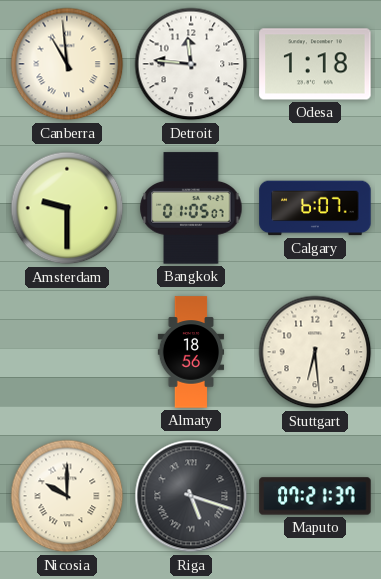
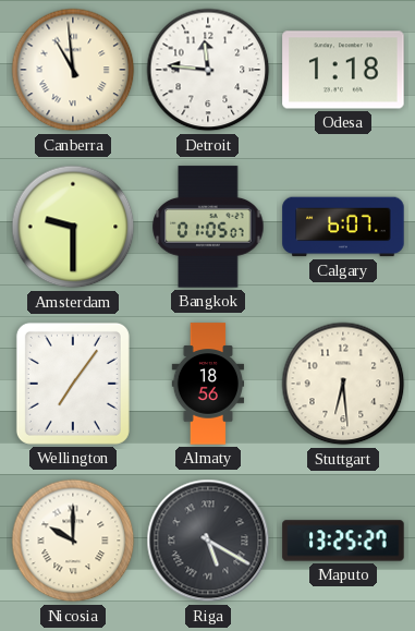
Wellington: none -> 7:06
Riga: 5:18 -> 5:20
Maputo: 07:21 -> 13:25
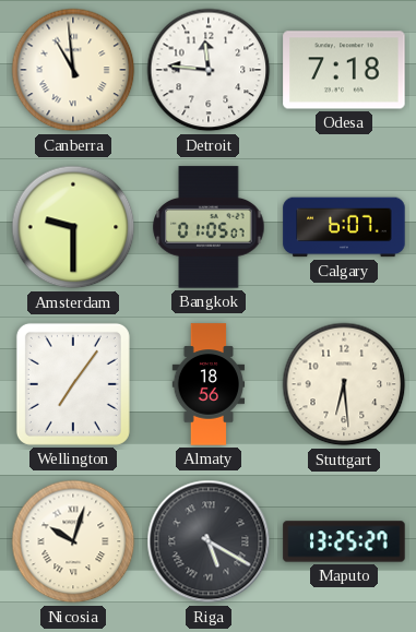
Odesa: 1:18 -> 7:18
Nicosia: 10:00 -> 10:03
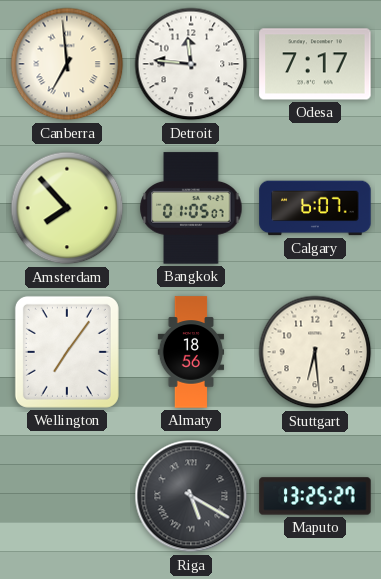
Canberra: 10:59 -> 6:59
Odesa: 7:18 -> 7:17
Amsterdam: 9:30 -> 7:53
Nicosia: 10:03 -> none
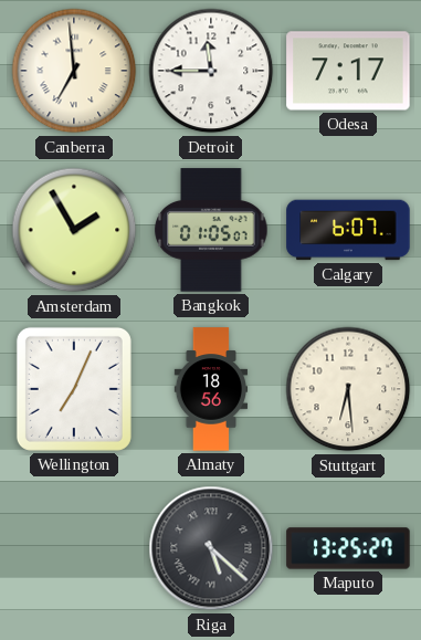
Detroit: 11:46 -> 11:45
Amsterdam: 7:53 -> 1:55
Wellington: 7:06 -> 7:04
Riga: 5:20 -> 5:22
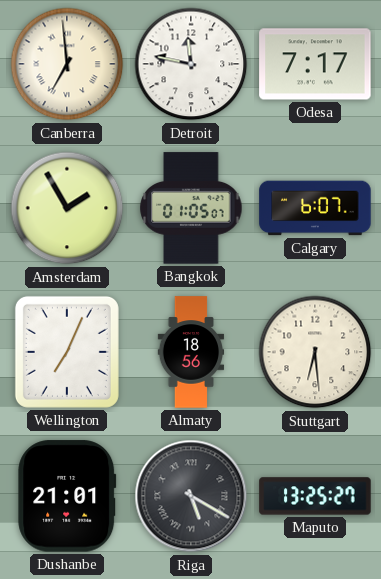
Detroit: 11:45 -> 11:47
Dushanbe: none -> 21:01
Riga: 5:22 -> 5:20
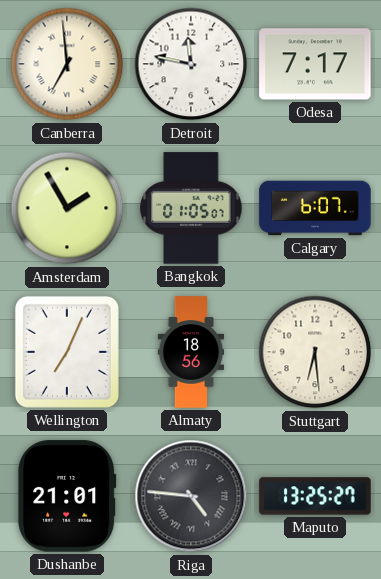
Riga: 5:20 -> 4:46
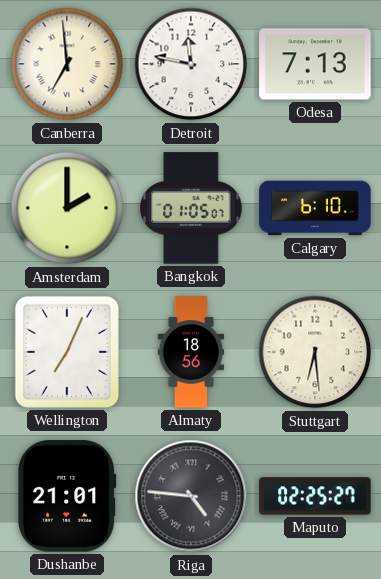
Odesa: 7:17 -> 7:13
Amsterdam: 1:55 -> 2:00
Calgary: 6:07 -> 6:10
Maputo: 13:25 -> 02:25
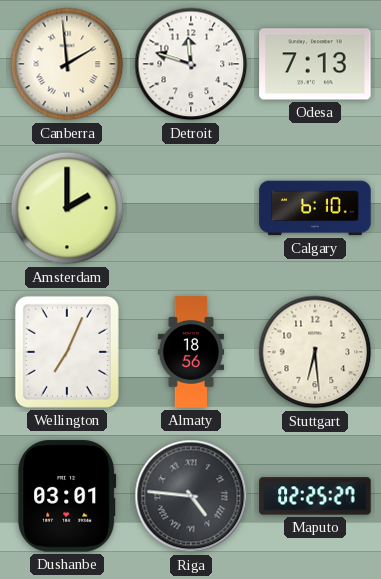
Canberra: 6:59 -> 1:59
Detroit: 11:47 -> 11:48
Bangkok: 01:05 -> none
Dushanbe: 21:01 -> 03:01
